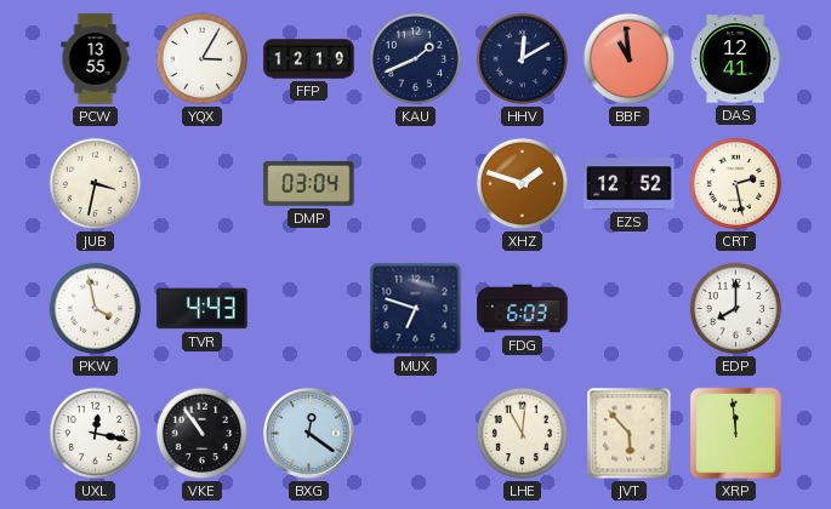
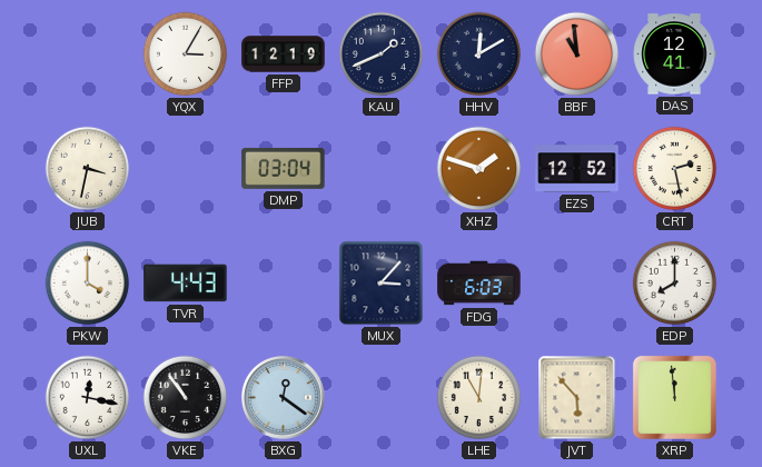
PCW: 13:55 -> none
PKW: 3:58 -> 4:00
MUX: 6:48 -> 3:07
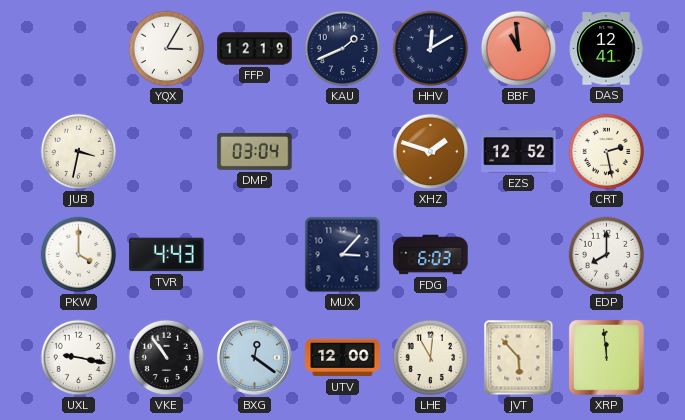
UXL: 12:17 -> 9:17
UTV: none -> 12:00
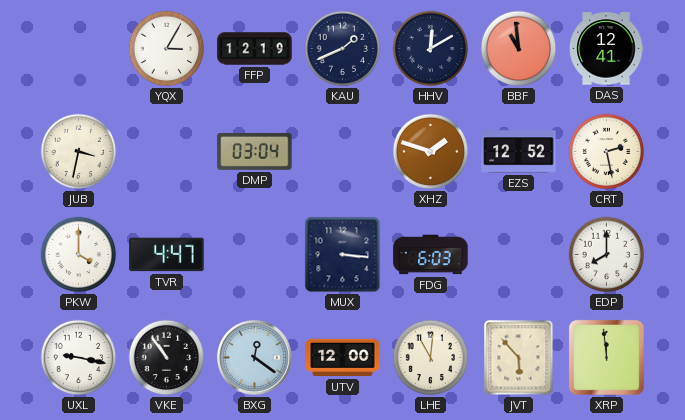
TVR: 4:43 -> 4:47
MUX: 3:07 -> 3:16
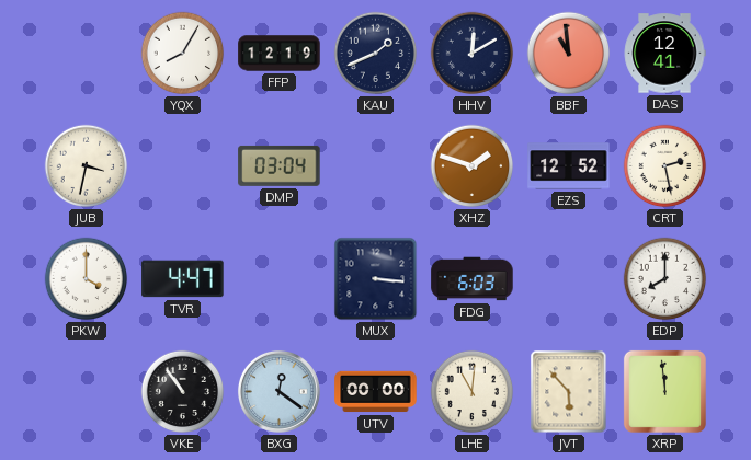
YQX: 3:05 -> 8:05
UXL: 9:17 -> none
UTV: 12:00 -> 00:00
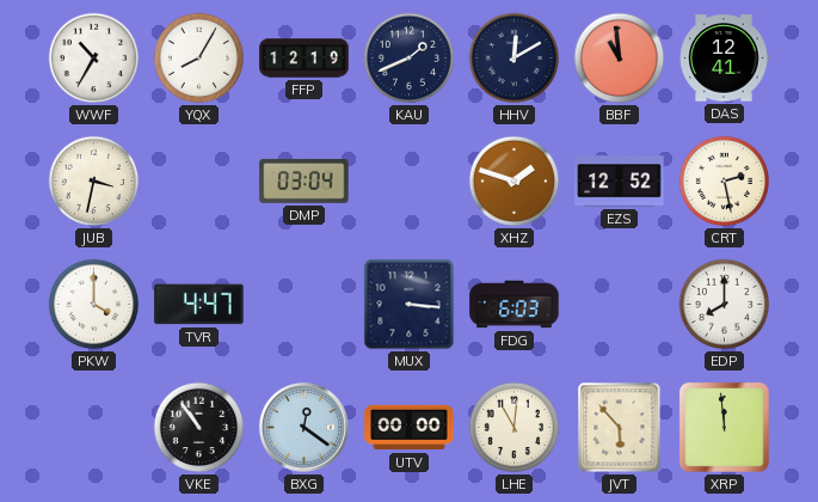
WWF: none -> 10:35
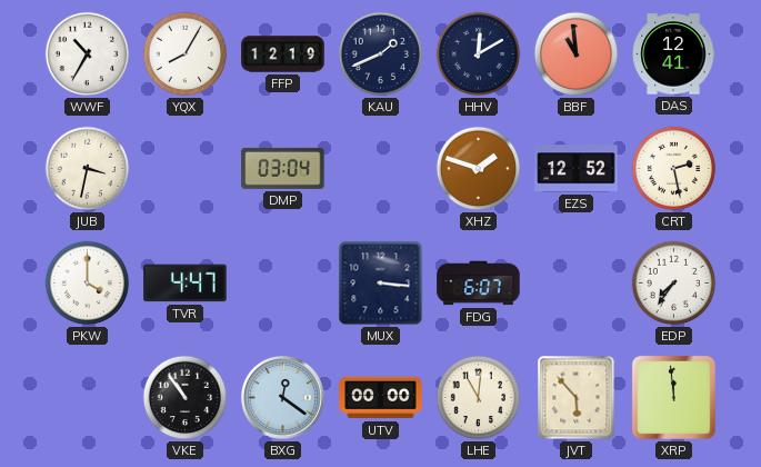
FDG: 6:03 -> 6:07
EDP: 8:00 -> 7:36
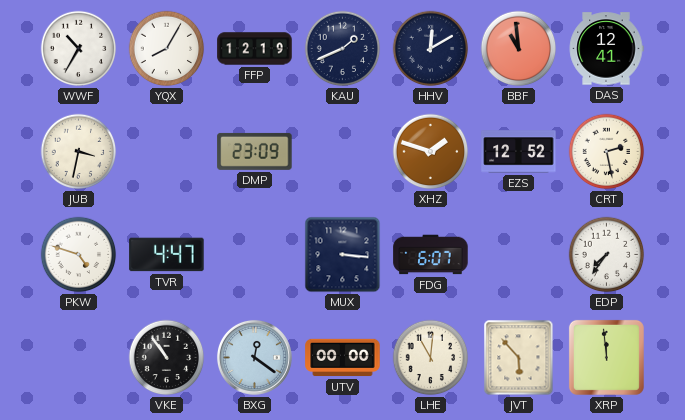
DMP: 03:04 -> 23:09
PKW: 4:00 -> 4:48
